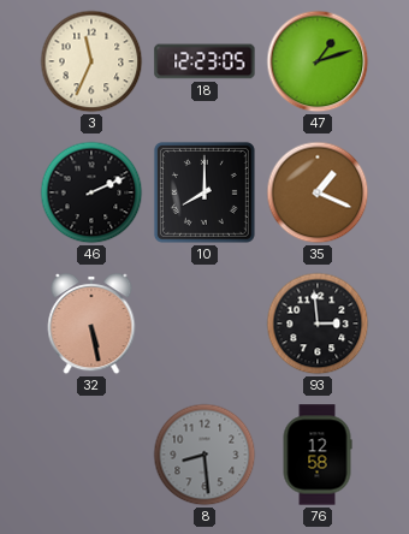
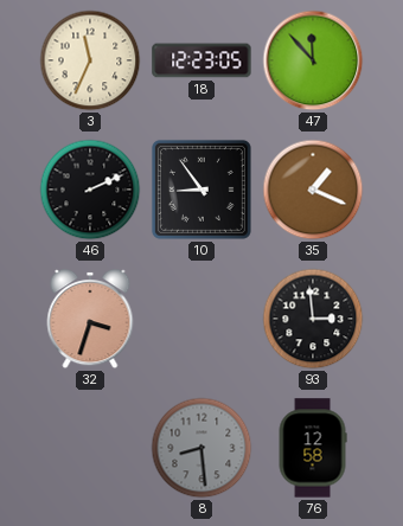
47: 1:12 -> 11:53
10: 8:00 -> 8:54
32: 5:28 -> 3:33
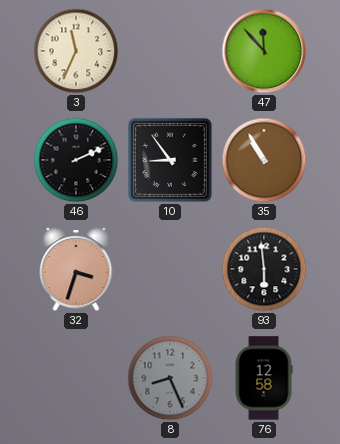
18: 12:23 -> none
35: 1:19 -> 10:55
93: 2:59 -> 5:59
8: 8:29 -> 8:26
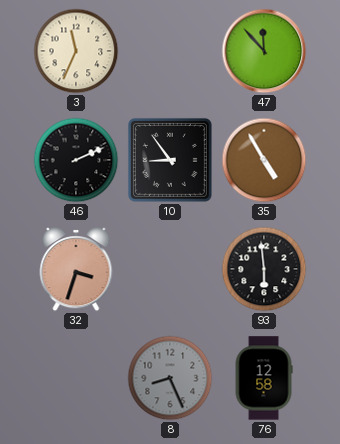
35: 10:55 -> 4:55
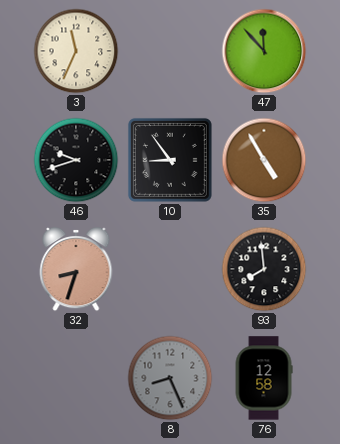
46: 2:11 -> 9:42
32: 3:33 -> 8:33
93: 5:59 -> 7:59
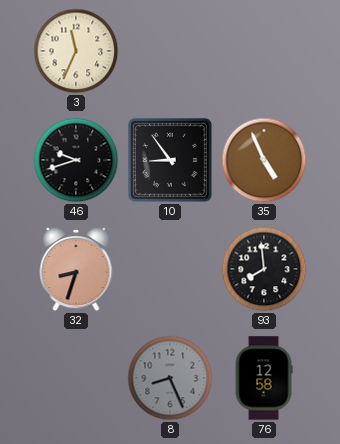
47: 11:53 -> none
35: 4:55 -> 4:56
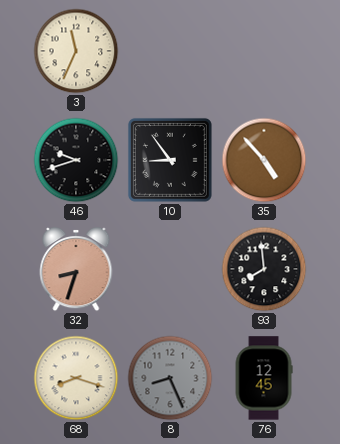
35: 4:56 -> 4:53
68: none -> 8:18
76: 12:58 -> 12:45
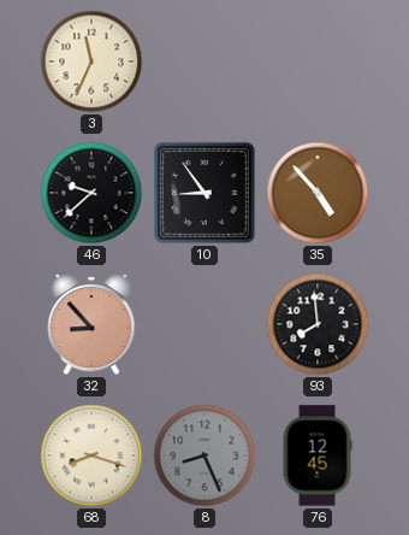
46: 9:42 -> 9:38
32: 8:33 -> 8:53
